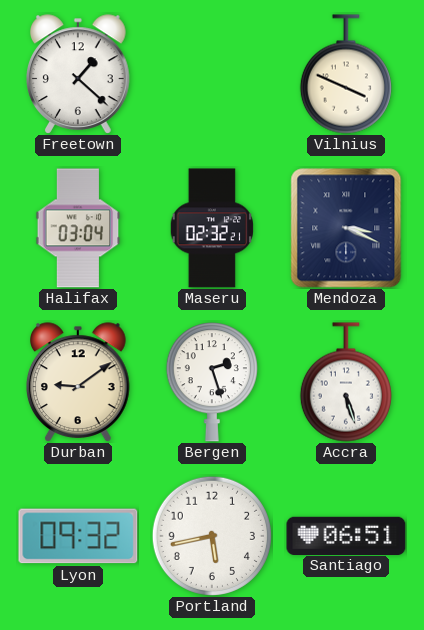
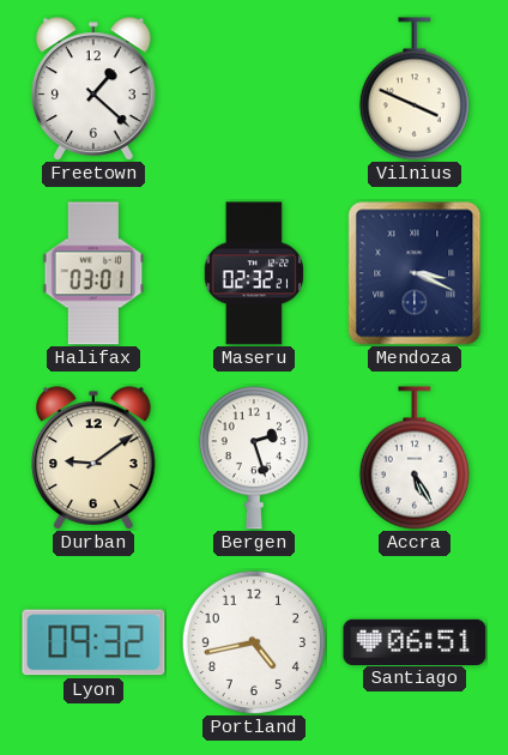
Halifax: 03:04 -> 03:01
Accra: 5:27 -> 5:25
Portland: 5:43 -> 4:43
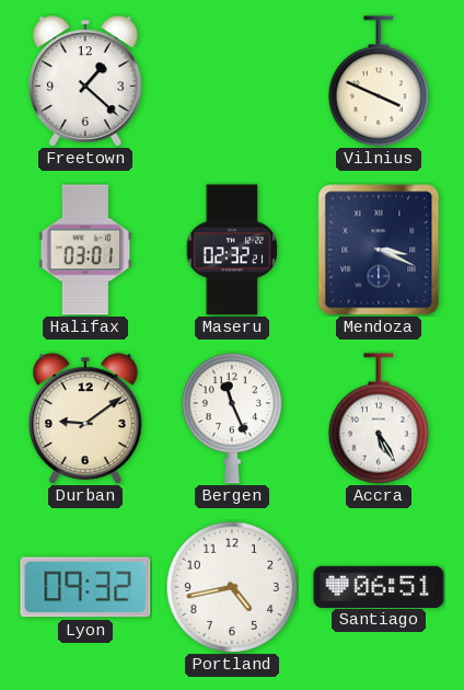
Bergen: 2:27 -> 11:26
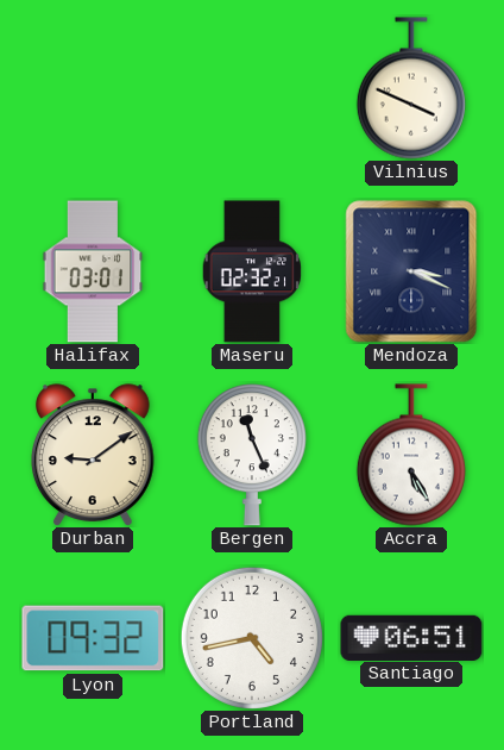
Freetown: 1:22 -> none
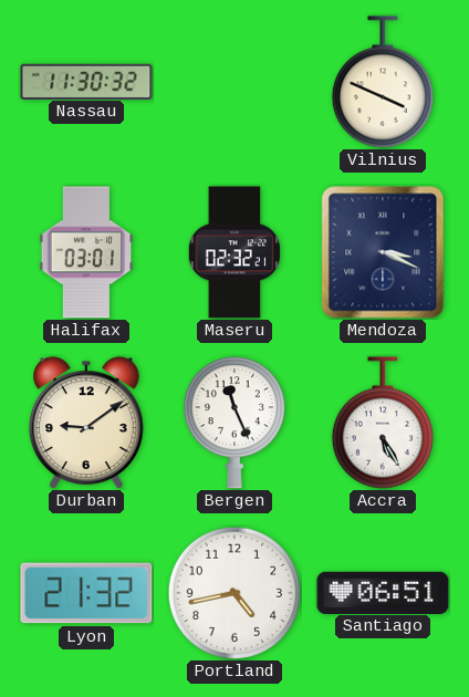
Nassau: none -> 11:30
Lyon: 09:32 -> 21:32
